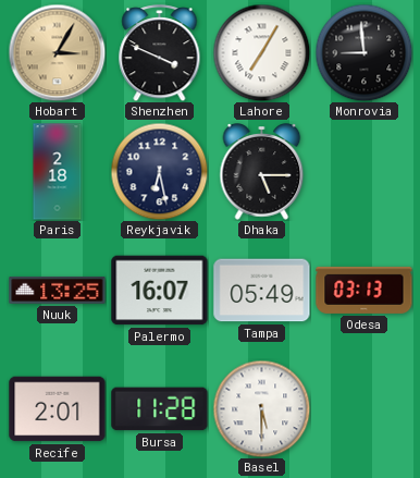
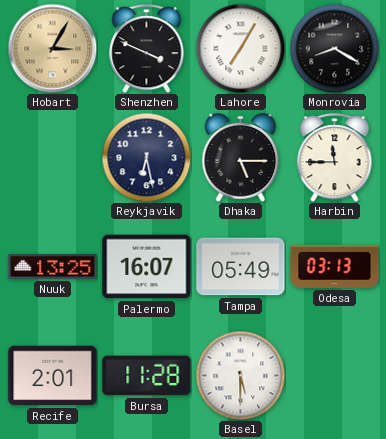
Monrovia: 8:59 -> 8:20
Paris: 2:18 -> none
Harbin: none -> 11:45
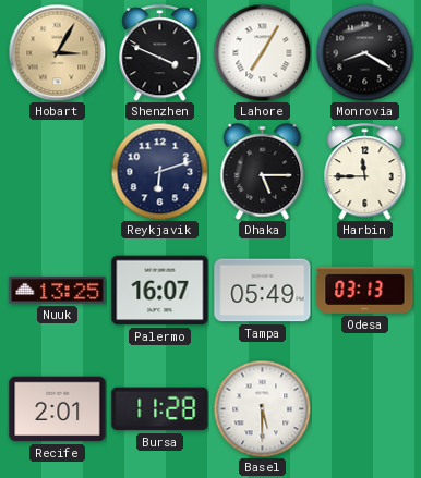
Reykjavik: 6:28 -> 6:12
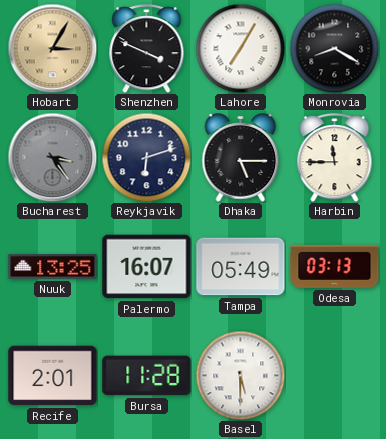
Bucharest: none -> 3:24
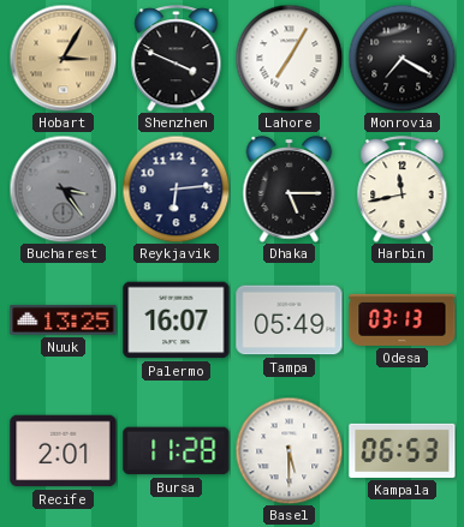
Monrovia: 8:20 -> 7:20
Reykjavik: 6:12 -> 6:14
Harbin: 11:45 -> 11:43
Kampala: none -> 06:53
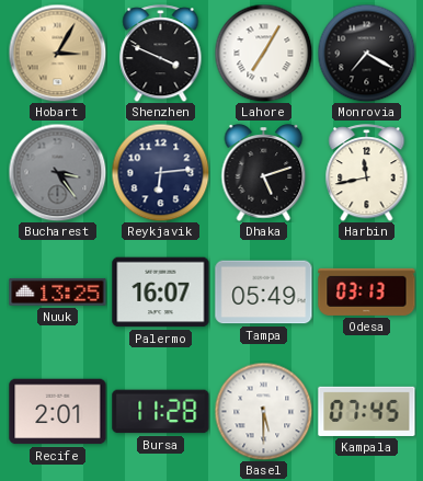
Dhaka: 5:15 -> 5:12
Kampala: 06:53 -> 07:45
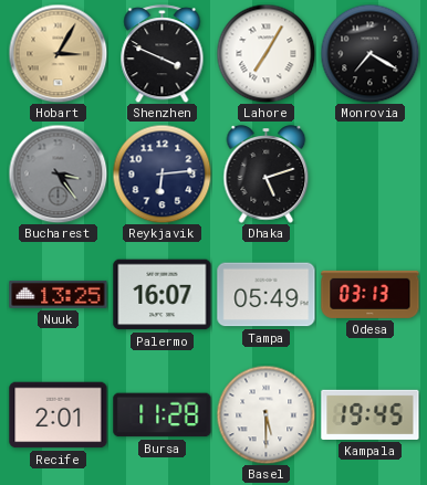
Harbin: 11:43 -> none
Kampala: 07:45 -> 19:45
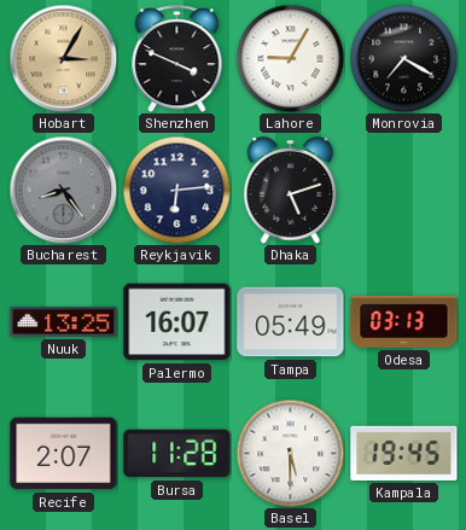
Lahore: 7:05 -> 9:05
Bucharest: 3:24 -> 8:24
Recife: 2:01 -> 2:07
